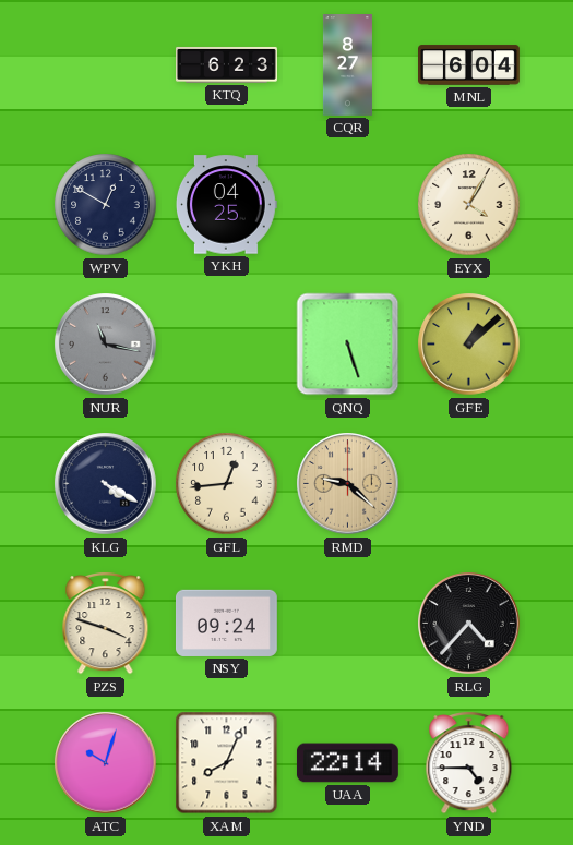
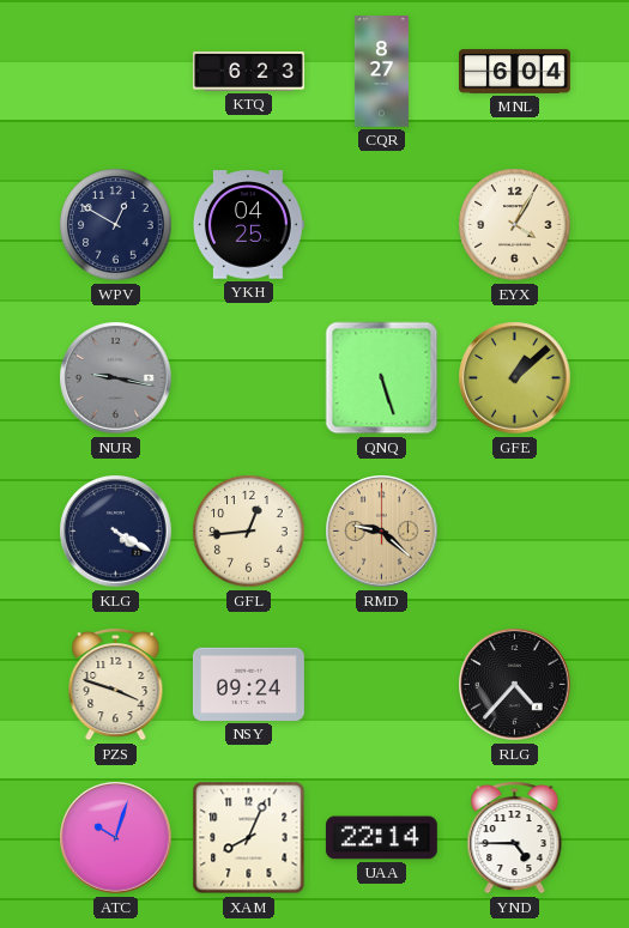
NUR: 11:17 -> 9:17
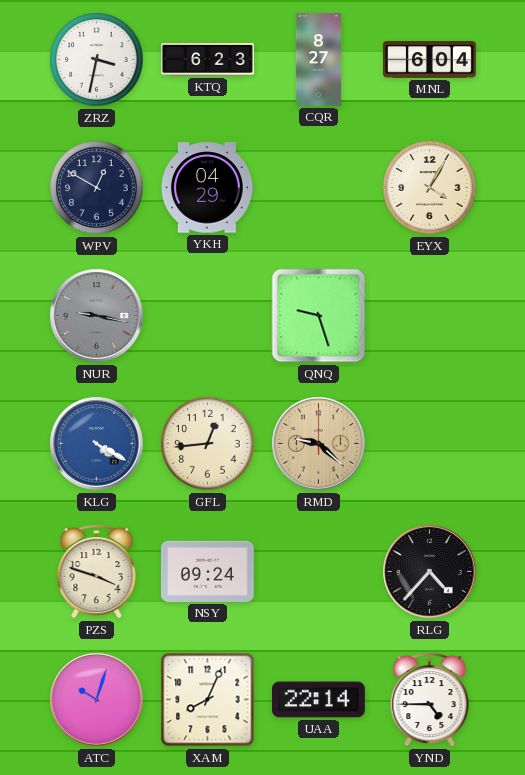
ZRZ: none -> 3:32
YKH: 04:25 -> 04:29
QNQ: 5:27 -> 9:27
GFE: 1:08 -> none
KLG dial: navy -> blue
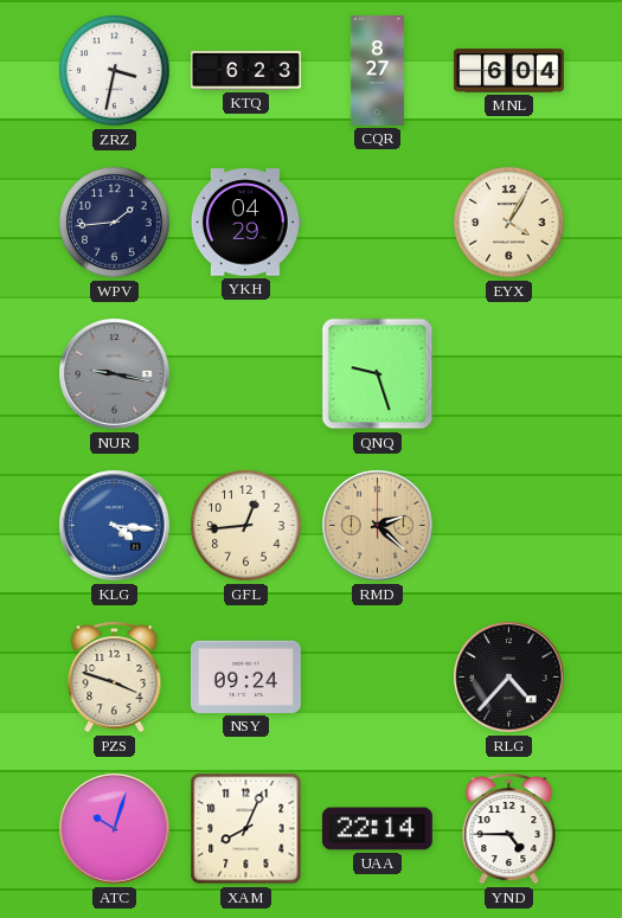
WPV: 12:50 -> 1:44
KLG: 4:20 -> 4:16
RMD: 9:22 -> 2:22
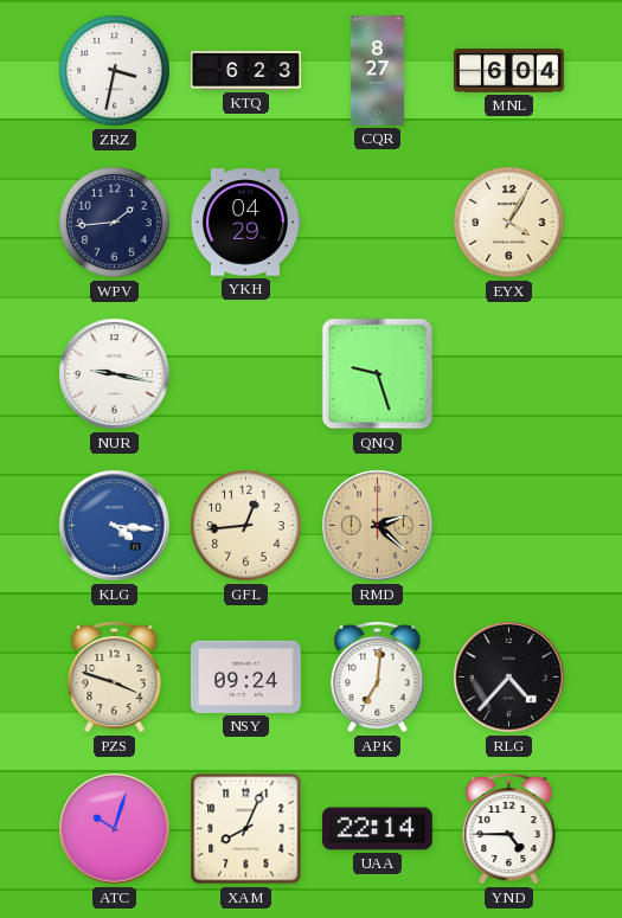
NUR dial: grey -> white
APK: none -> 7:01
